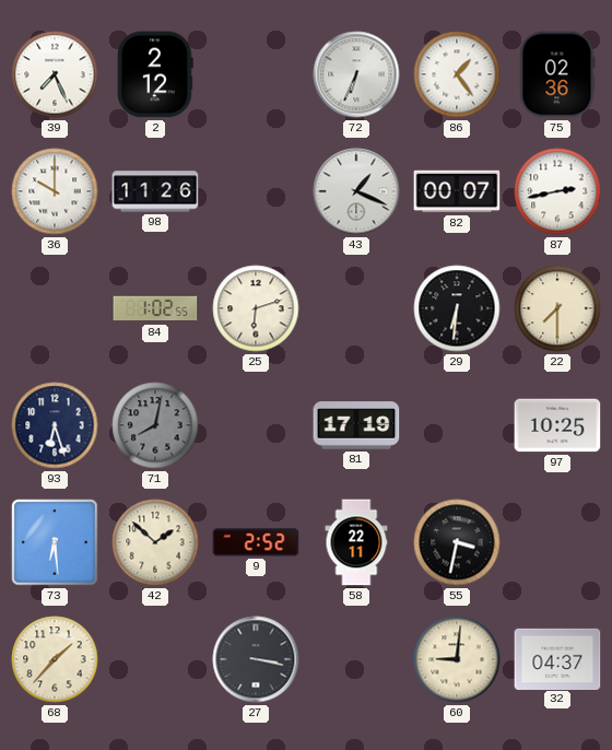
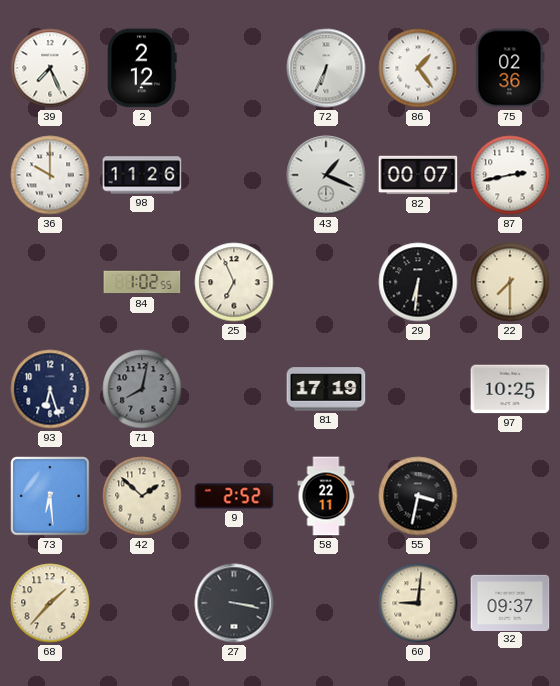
25: 6:12 -> 6:56
32: 04:37 -> 09:37
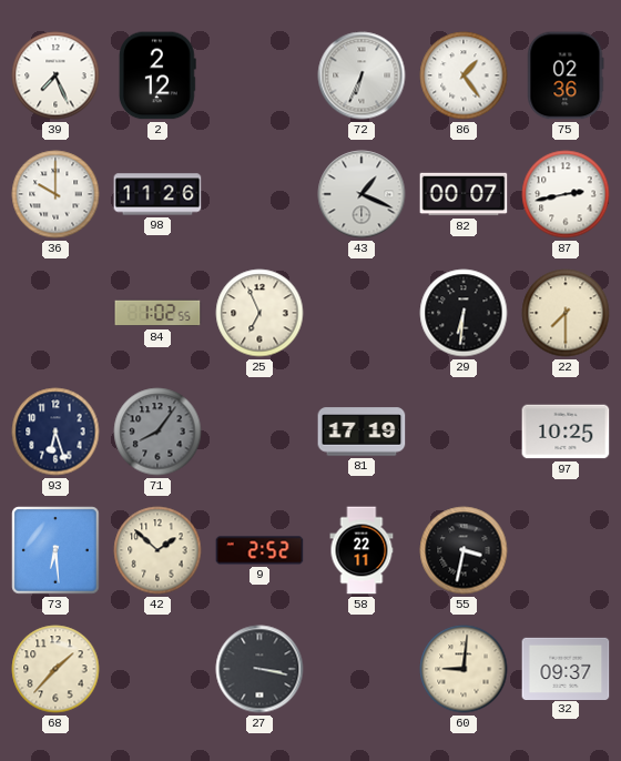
71: 8:02 -> 8:06
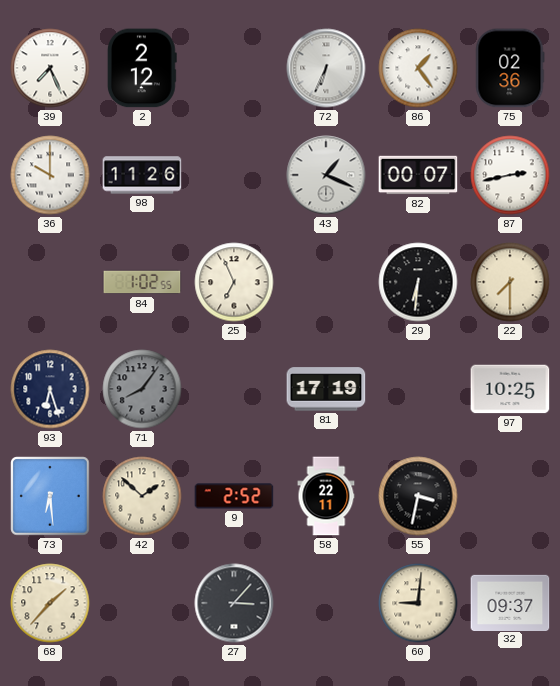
27: 3:17 -> 3:07
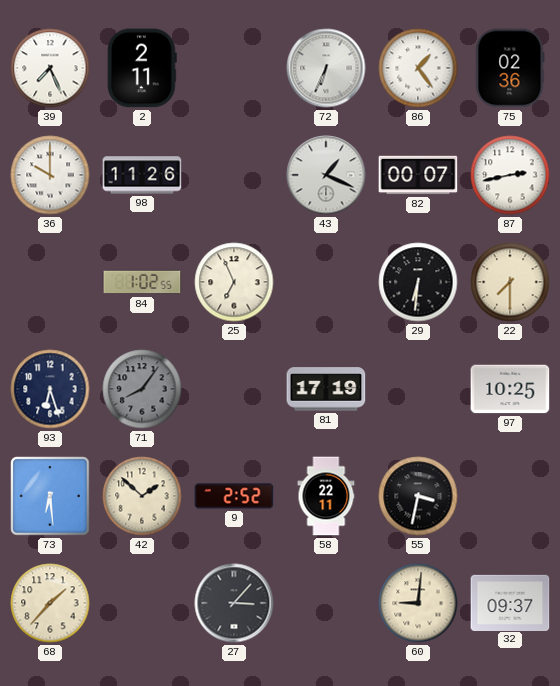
2: 2:12 -> 2:11
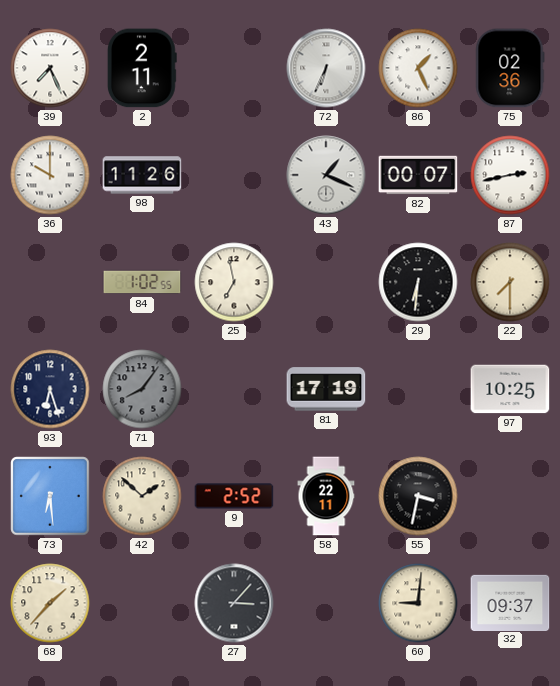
86: 1:24 -> 1:26
25: 6:56 -> 6:58
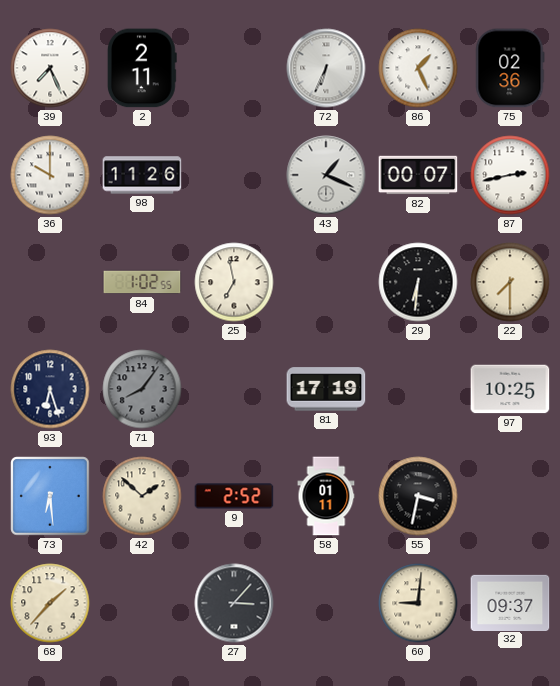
58: 22:11 -> 01:11
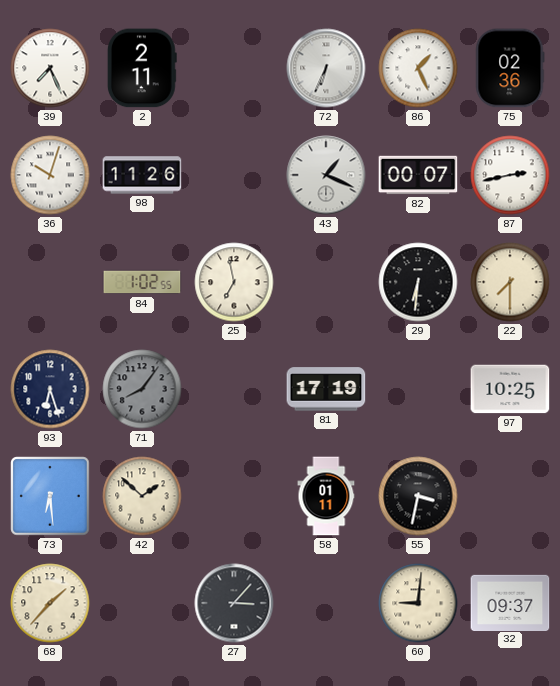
36: 10:00 -> 10:03
9: 2:52 -> none
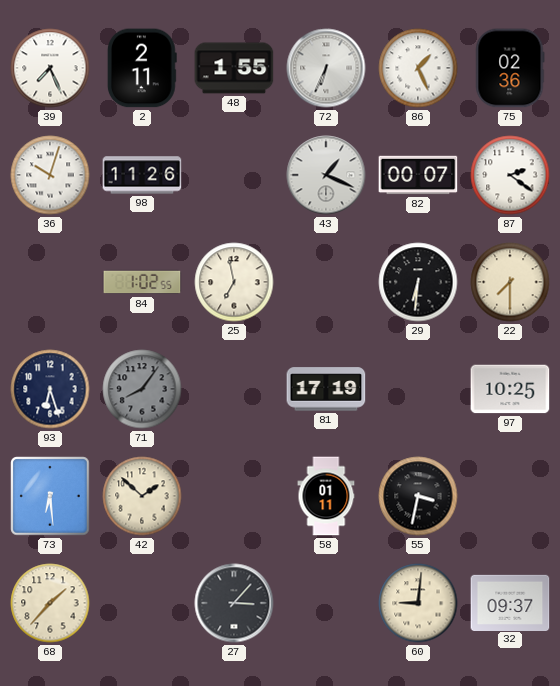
48: none -> 1:55
87: 2:43 -> 2:21
